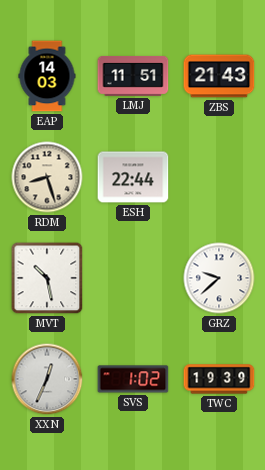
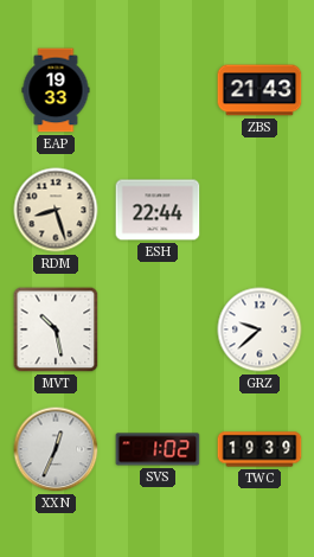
EAP: 14:03 -> 19:33
LMJ: 11:51 -> none
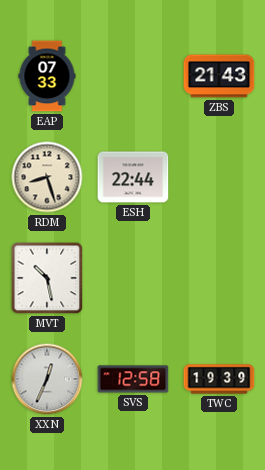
EAP: 19:33 -> 07:33
GRZ: 9:38 -> none
SVS: 1:02 -> 12:58
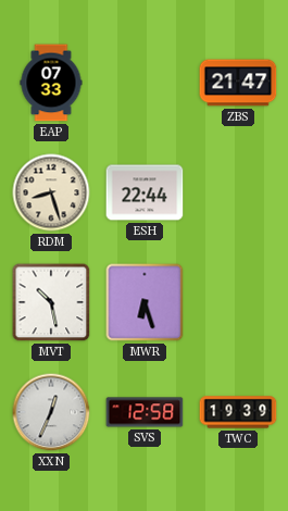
ZBS: 21:43 -> 21:47
MWR: none -> 6:27
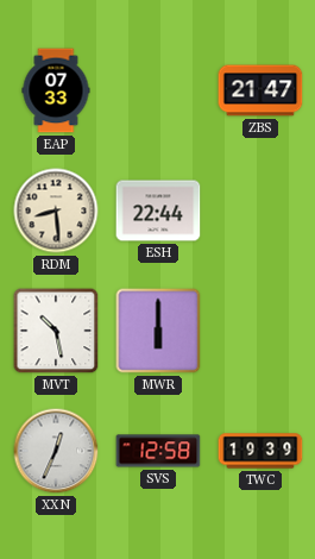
RDM: 8:27 -> 8:29
MWR: 6:27 -> 6:00
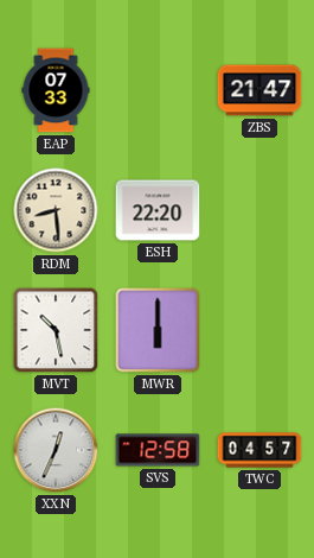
ESH: 22:44 -> 22:20
TWC: 19:39 -> 04:57
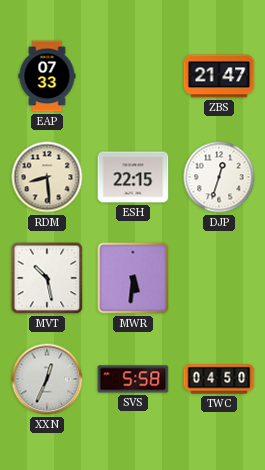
ESH: 22:20 -> 22:15
DJP: none -> 12:33
MWR: 6:00 -> 5:31
SVS: 12:58 -> 5:58
TWC: 04:57 -> 04:50
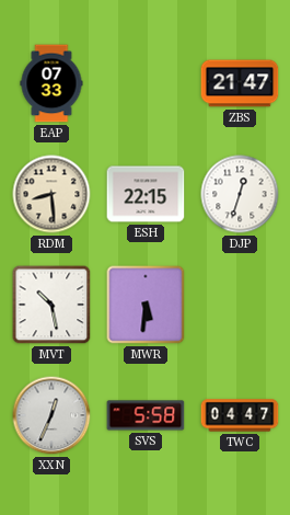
TWC: 04:50 -> 04:47
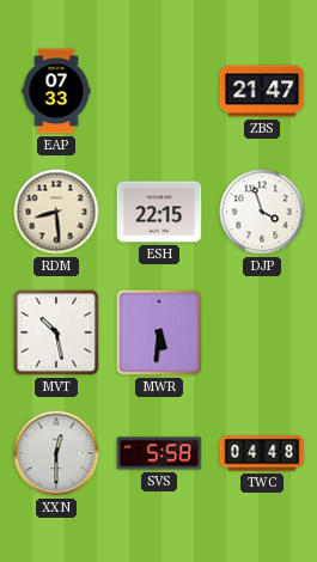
DJP: 12:33 -> 3:57
XXN: 12:34 -> 12:30
TWC: 04:47 -> 04:48
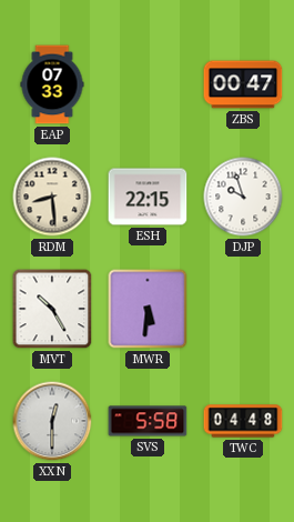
ZBS: 21:47 -> 00:47
DJP: 3:57 -> 9:57
MVT: 10:28 -> 10:25
